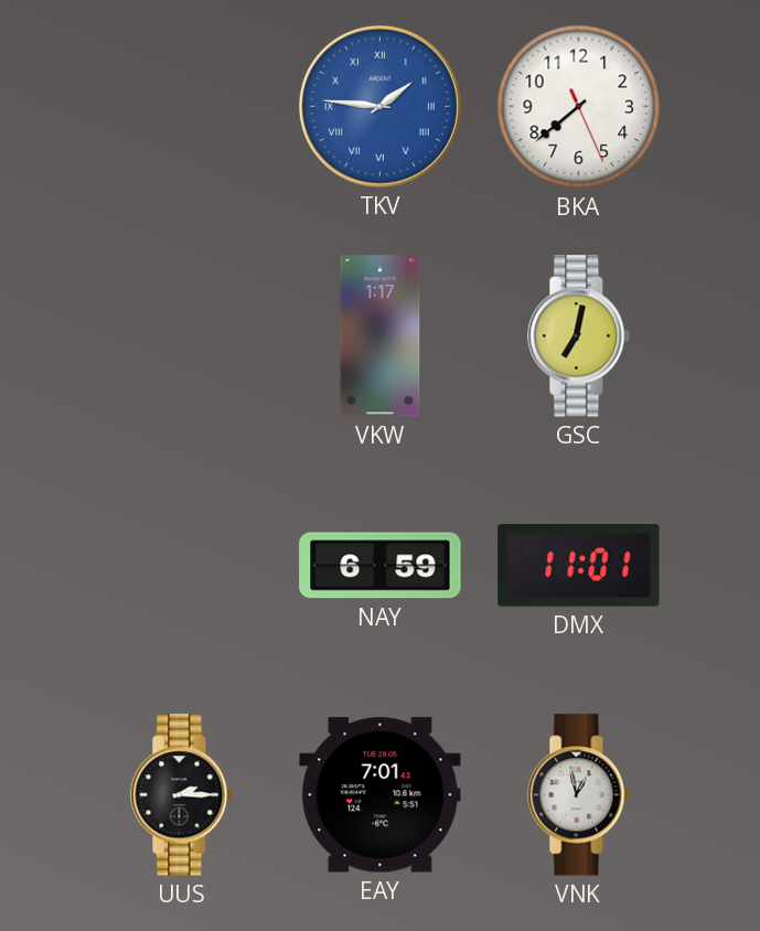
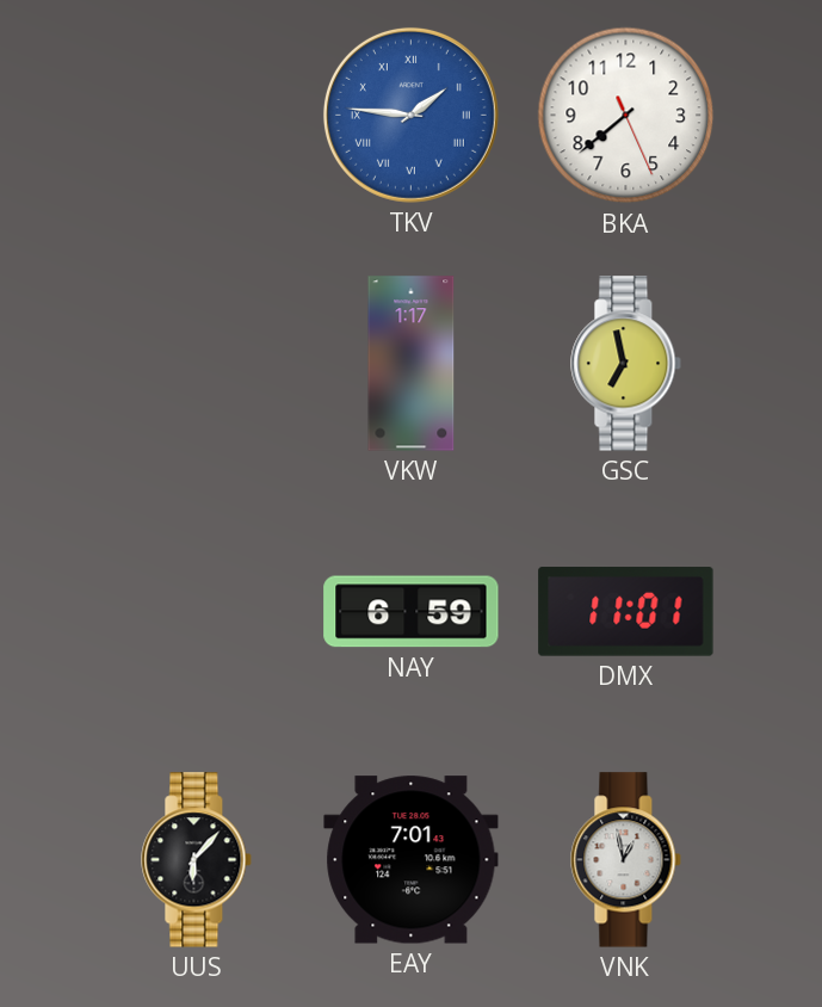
GSC: 7:02 -> 6:58
UUS: 2:15 -> 6:07
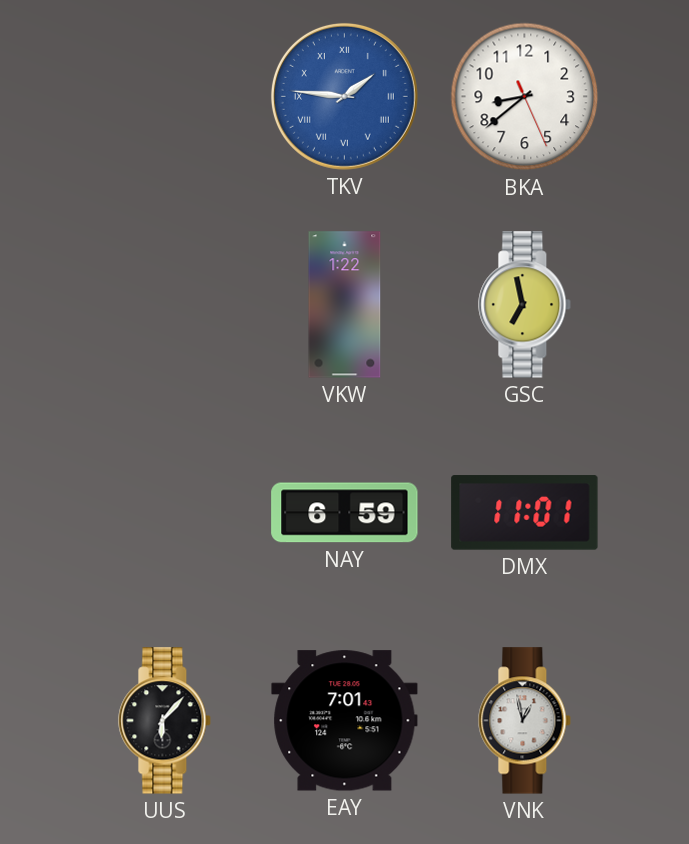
BKA: 7:38 -> 8:38
VKW: 1:17 -> 1:22
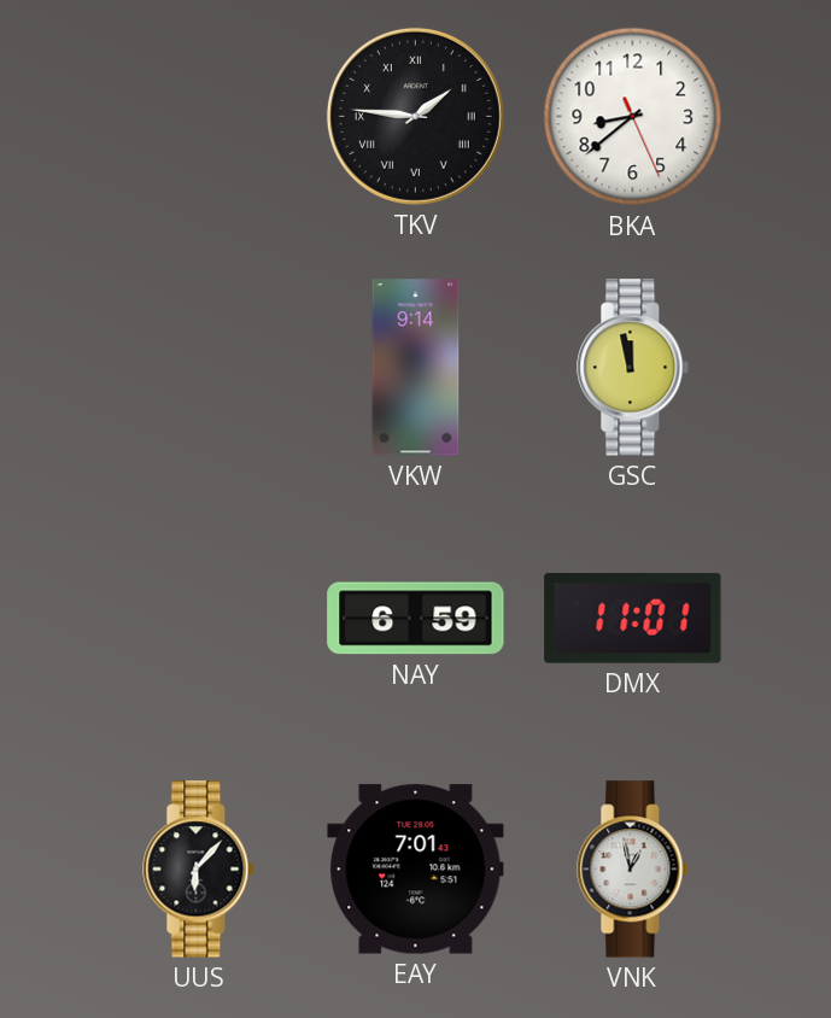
TKV dial: blue -> black
VKW: 1:22 -> 9:14
GSC: 6:58 -> 11:58
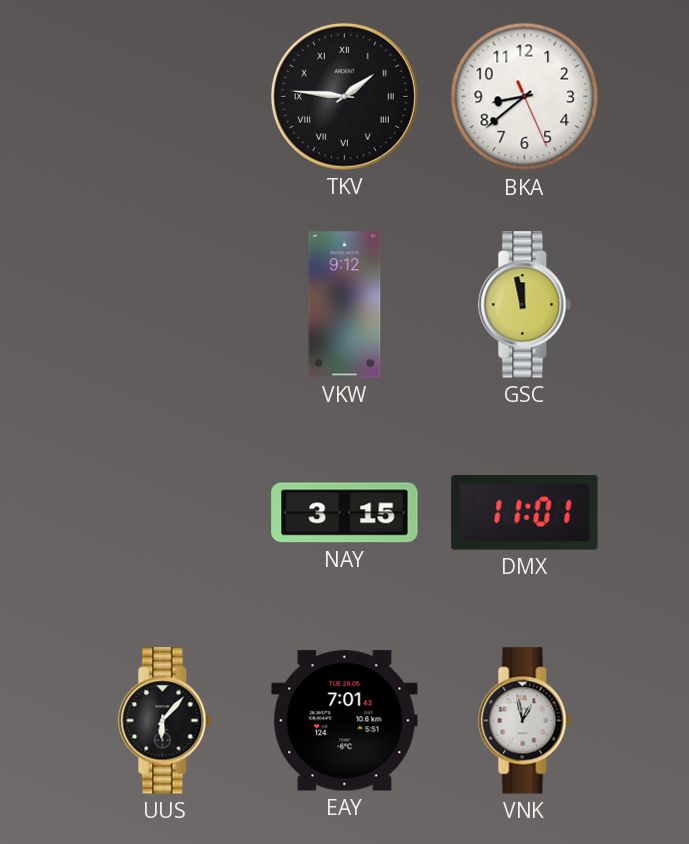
VKW: 9:14 -> 9:12
NAY: 6:59 -> 3:15
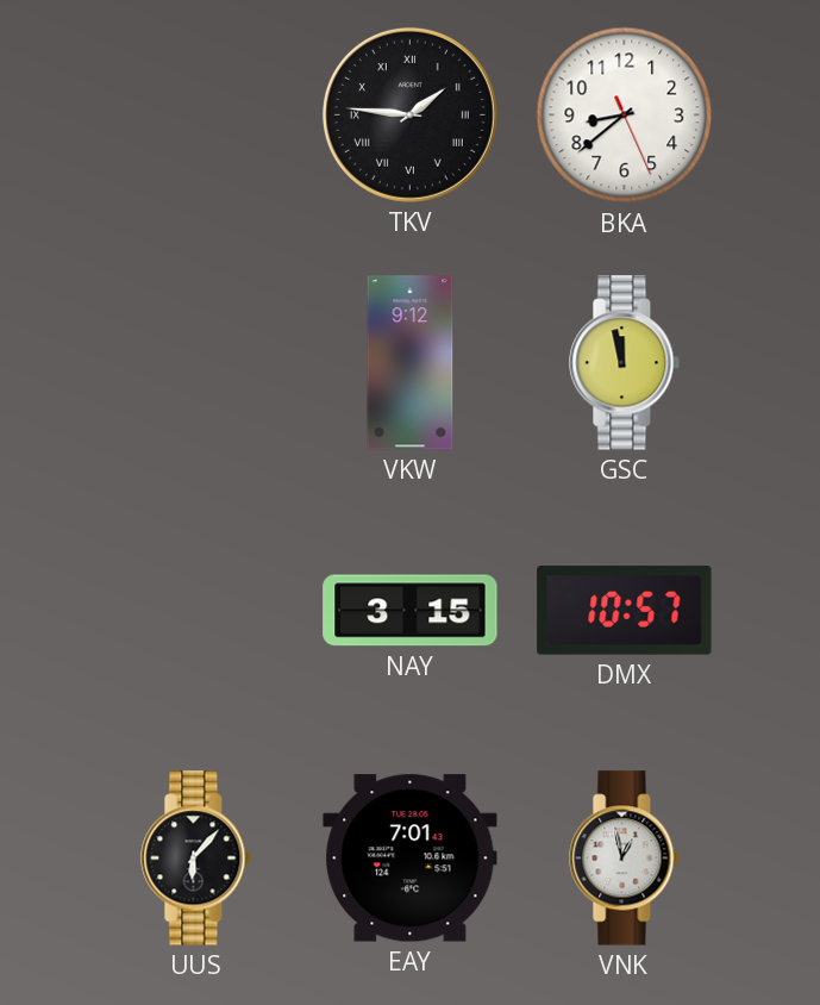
DMX: 11:01 -> 10:57
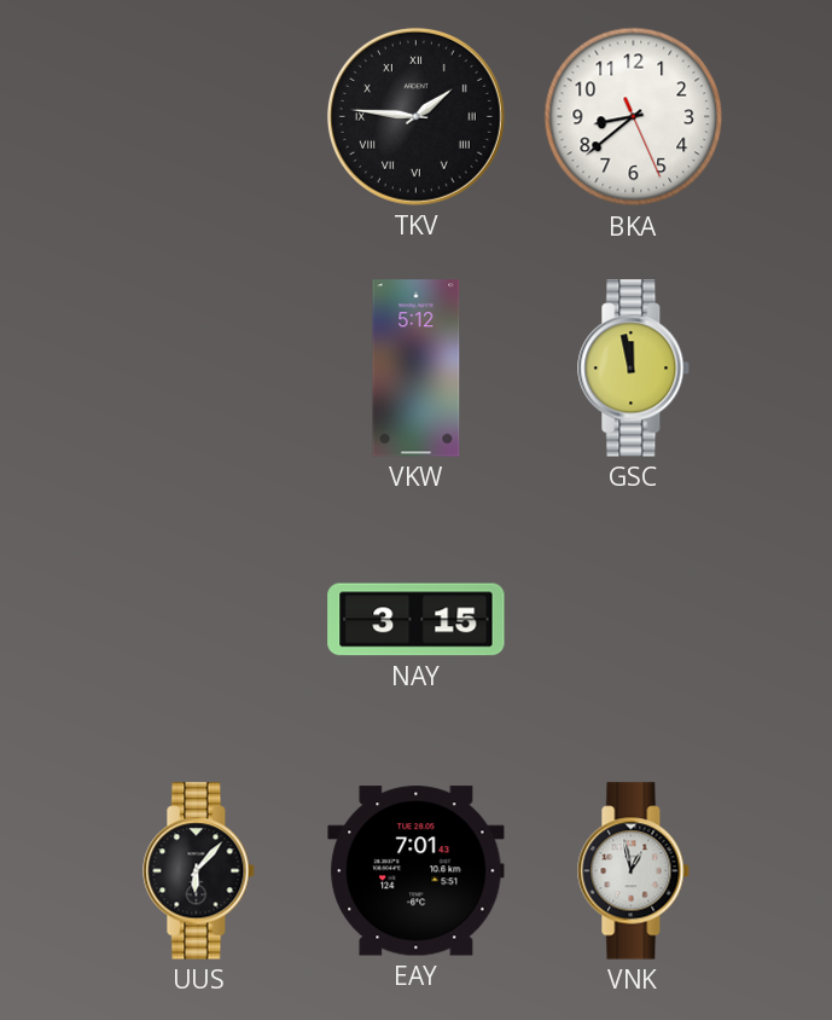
VKW: 9:12 -> 5:12
DMX: 10:57 -> none
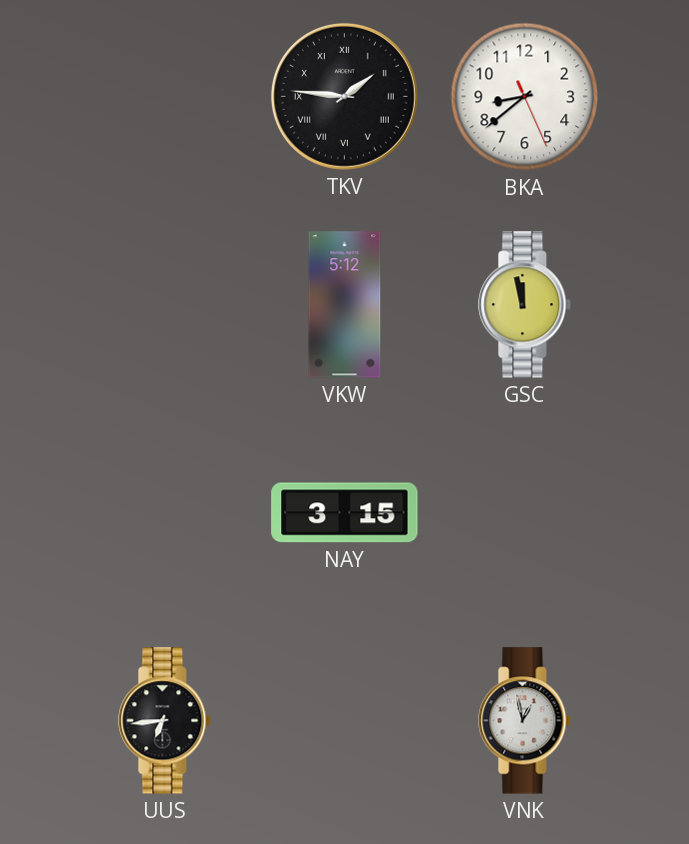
UUS: 6:07 -> 6:44
EAY: 7:01 -> none
